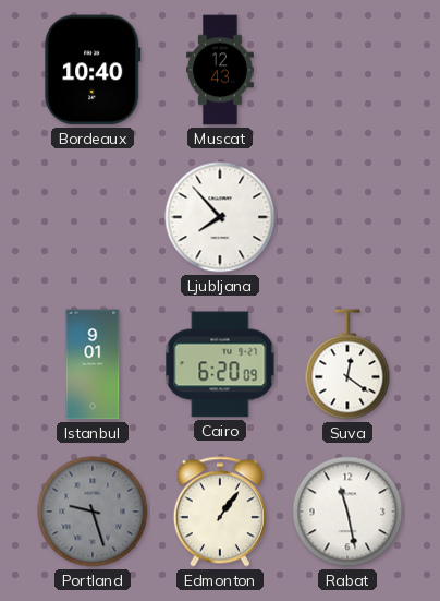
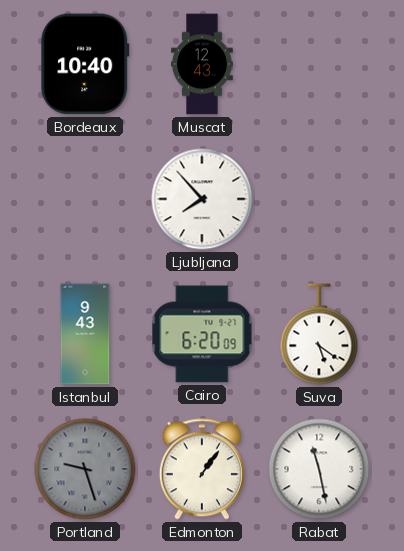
Istanbul: 9:01 -> 9:43
Suva: 12:21 -> 5:21
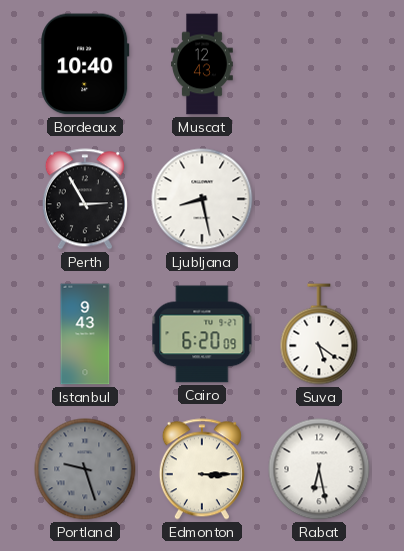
Perth: none -> 2:55
Ljubljana: 7:53 -> 8:28
Edmonton: 1:06 -> 3:15
Rabat: 11:28 -> 6:28
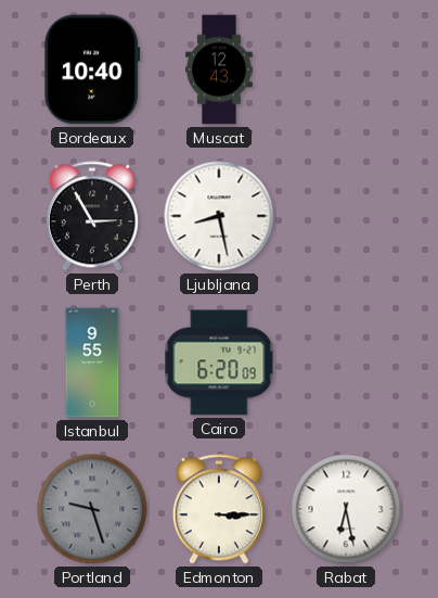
Istanbul: 9:43 -> 9:55
Suva: 5:21 -> none
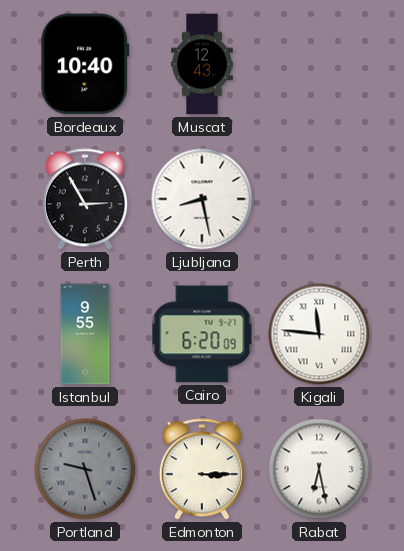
Kigali: none -> 11:46
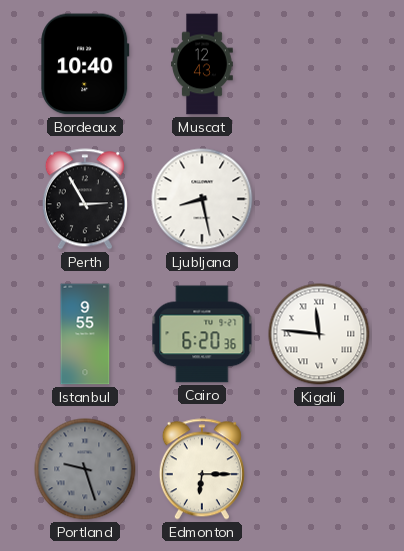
Cairo: 6:20:09 -> 6:20:36
Edmonton: 3:15 -> 6:15
Rabat: 6:28 -> none
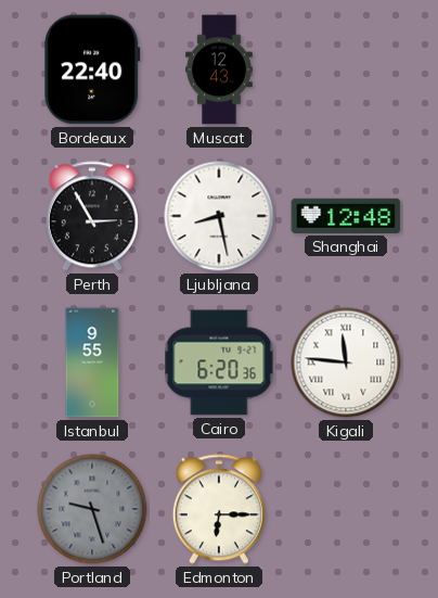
Bordeaux: 10:40 -> 22:40
Shanghai: none -> 12:48
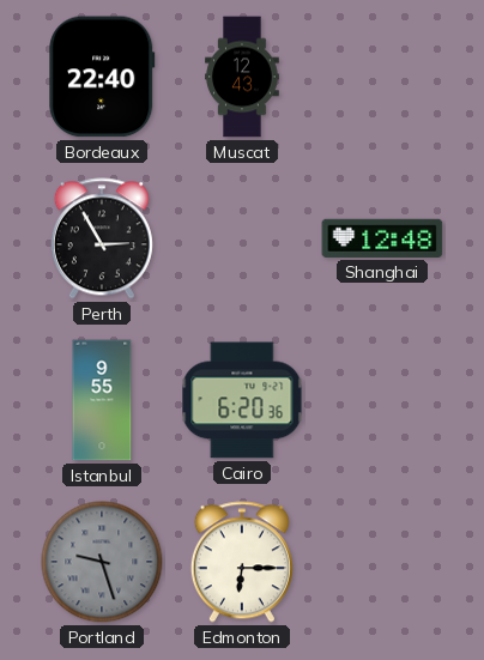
Ljubljana: 8:28 -> none
Kigali: 11:46 -> none
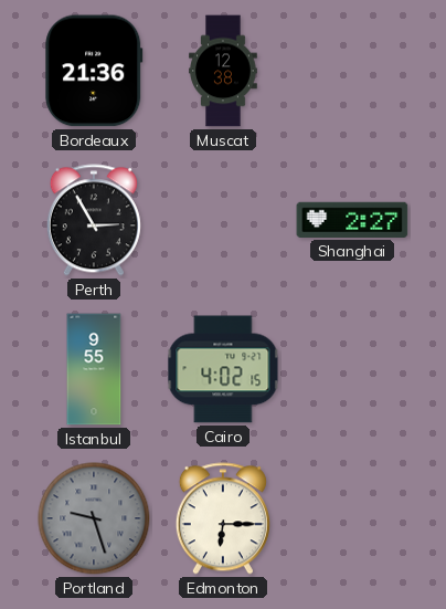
Bordeaux: 22:40 -> 21:36
Muscat: 12:43 -> 12:38
Shanghai: 12:48 -> 2:27
Cairo: 6:20 -> 4:02
